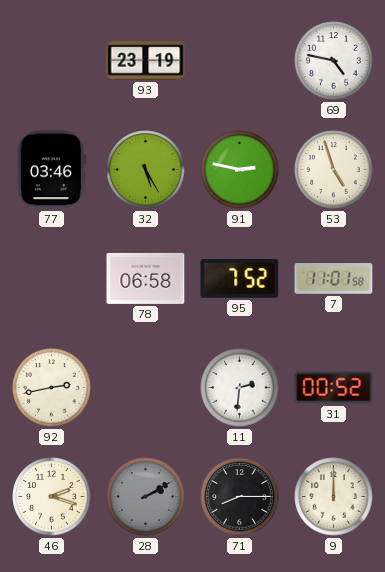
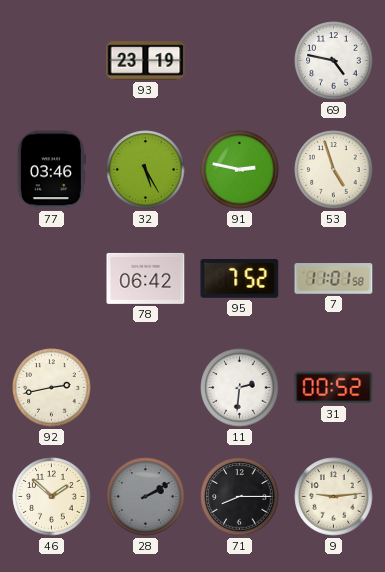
78: 06:58 -> 06:42
46: 2:18 -> 1:52
9: 12:00 -> 9:14
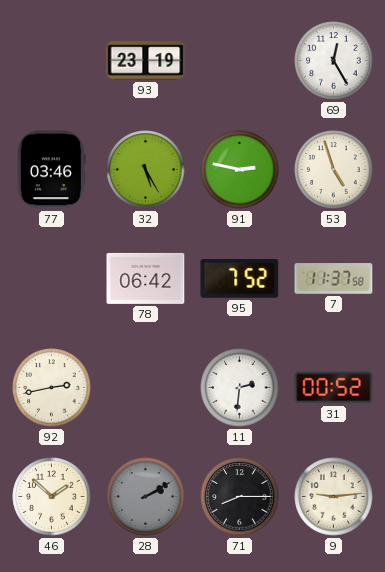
69: 4:47 -> 12:25
7: 11:01 -> 11:37
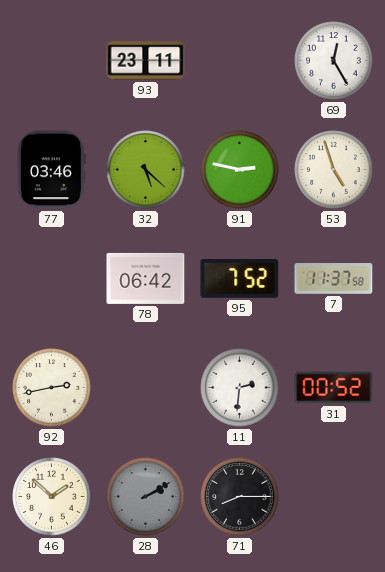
93: 23:19 -> 23:11
32: 5:25 -> 5:22
9: 9:14 -> none
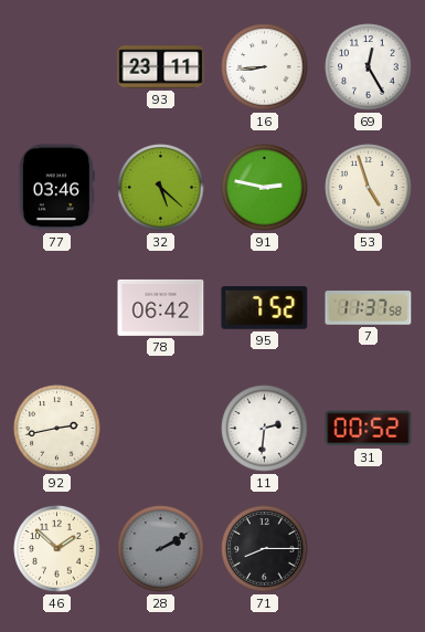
16: none -> 8:44
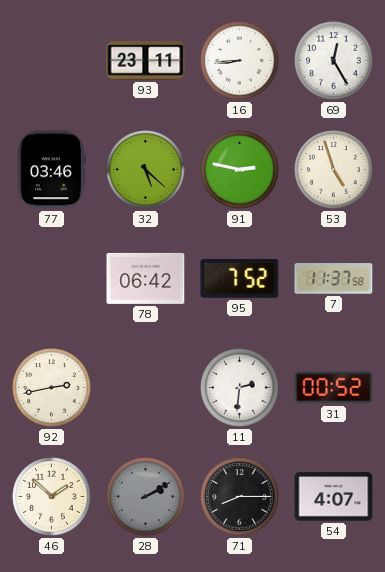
54: none -> 4:07
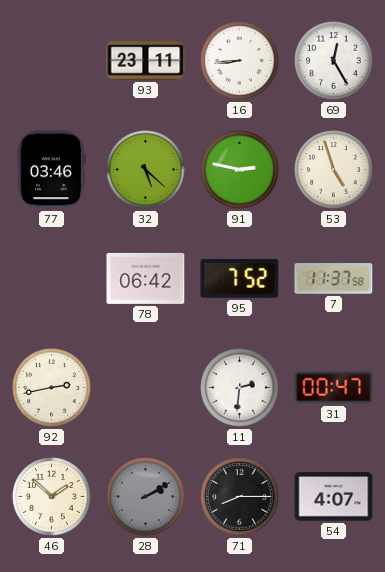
31: 00:52 -> 00:47
